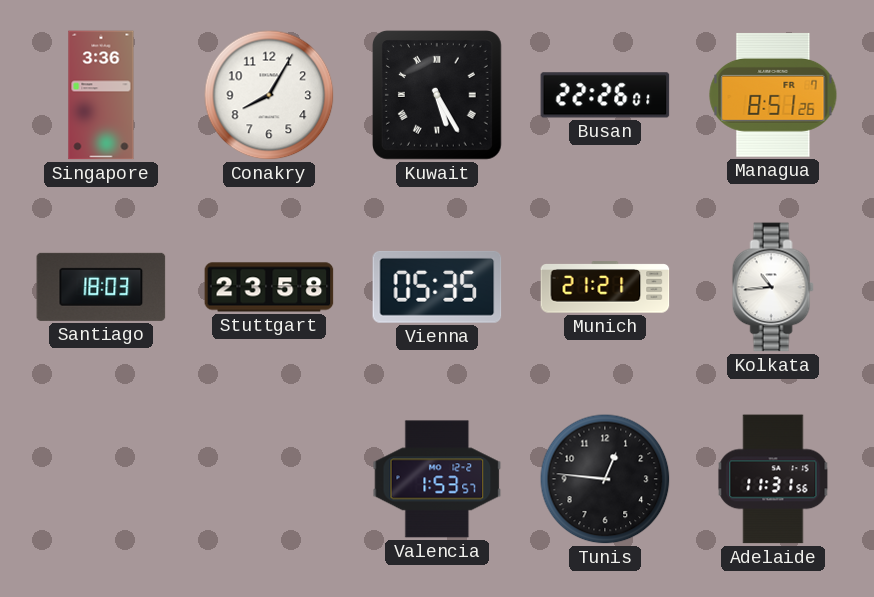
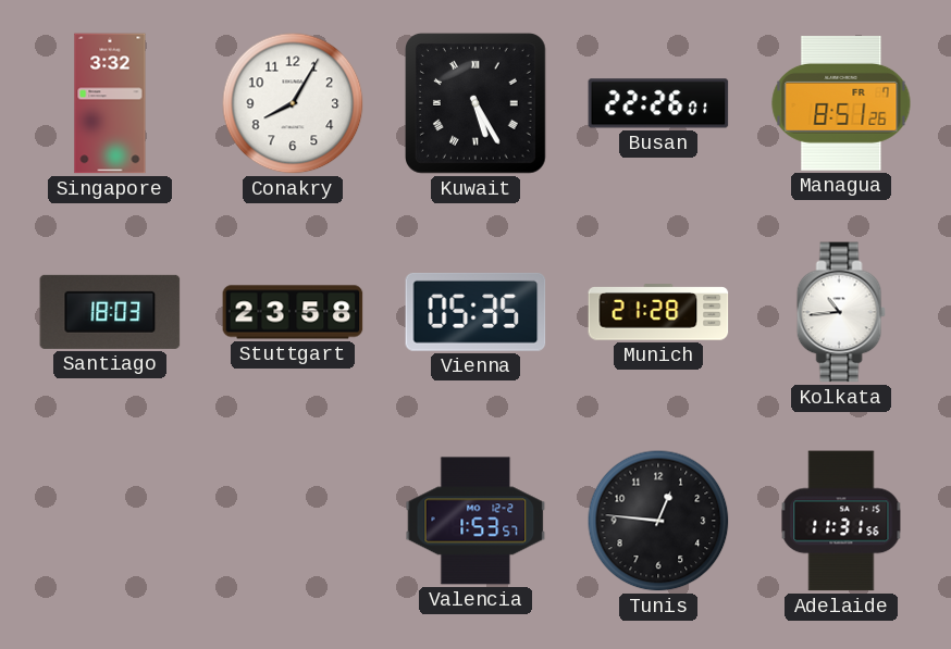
Singapore: 3:36 -> 3:32
Munich: 21:21 -> 21:28
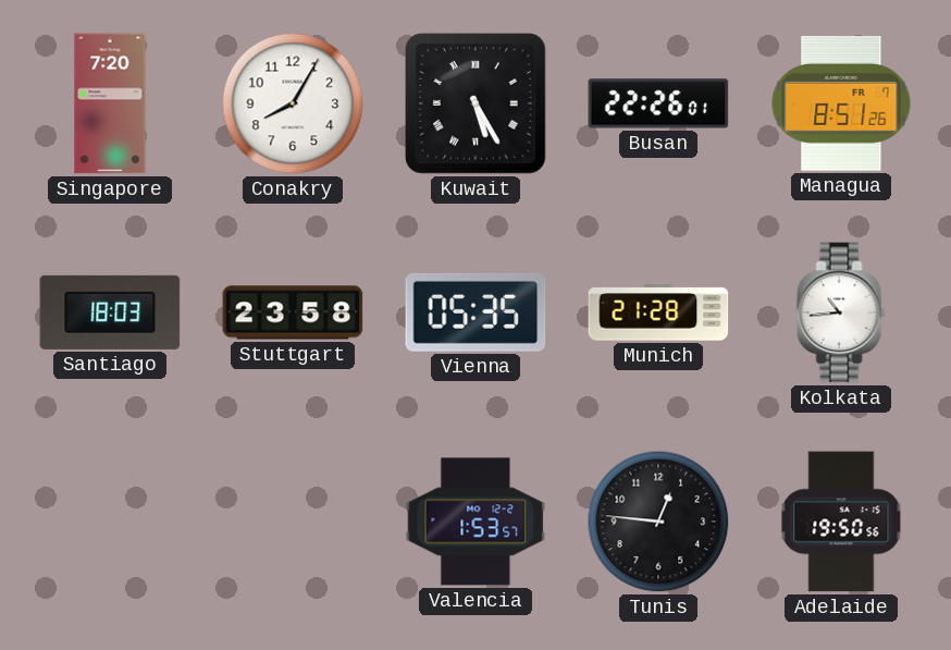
Singapore: 3:32 -> 7:20
Adelaide: 11:31 -> 19:50
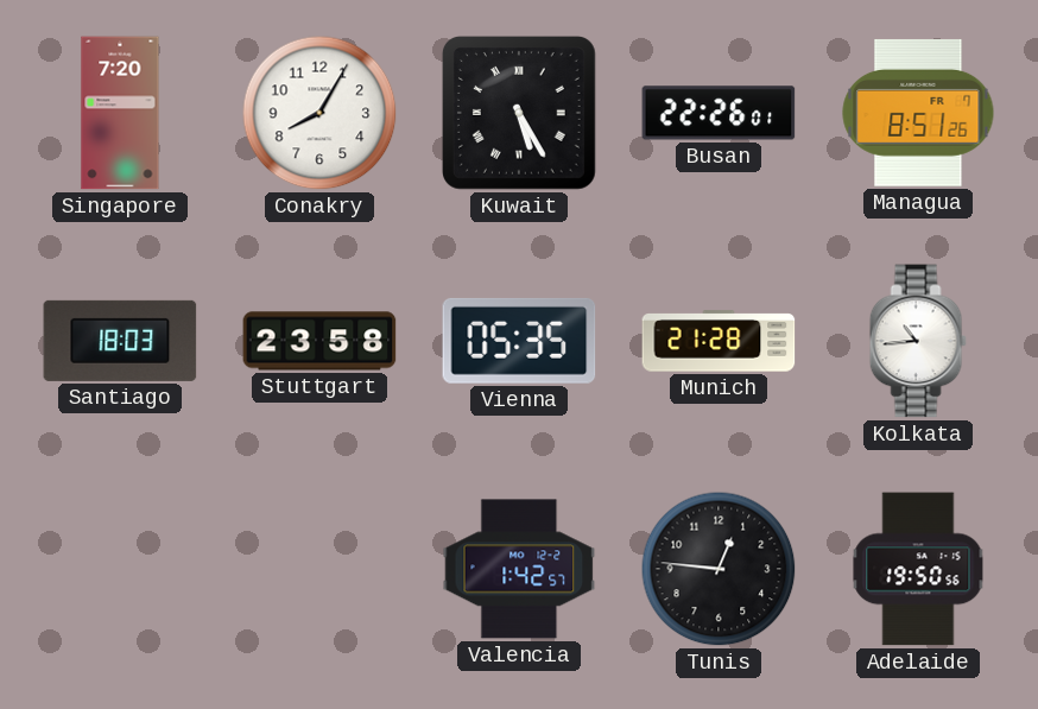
Valencia: 1:53 -> 1:42
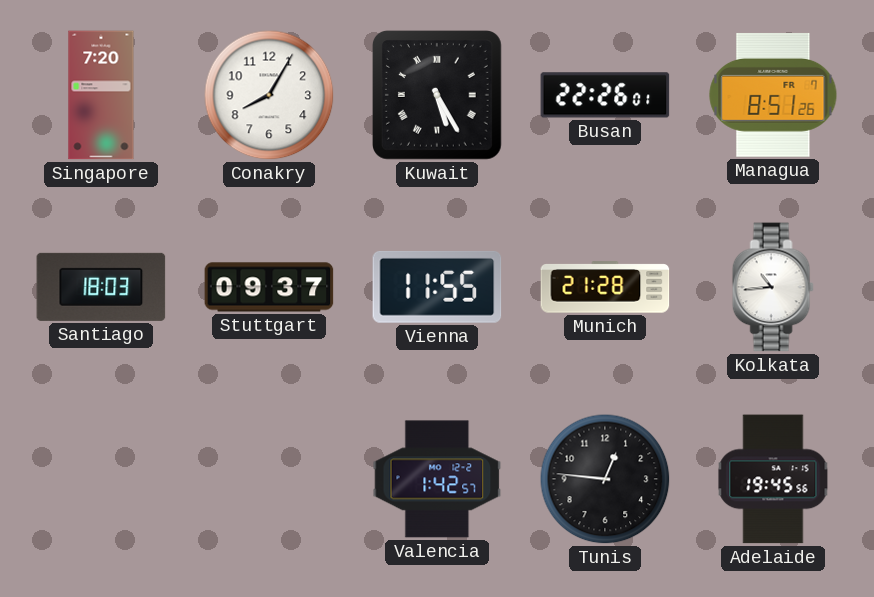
Stuttgart: 23:58 -> 09:37
Vienna: 05:35 -> 11:55
Adelaide: 19:50 -> 19:45
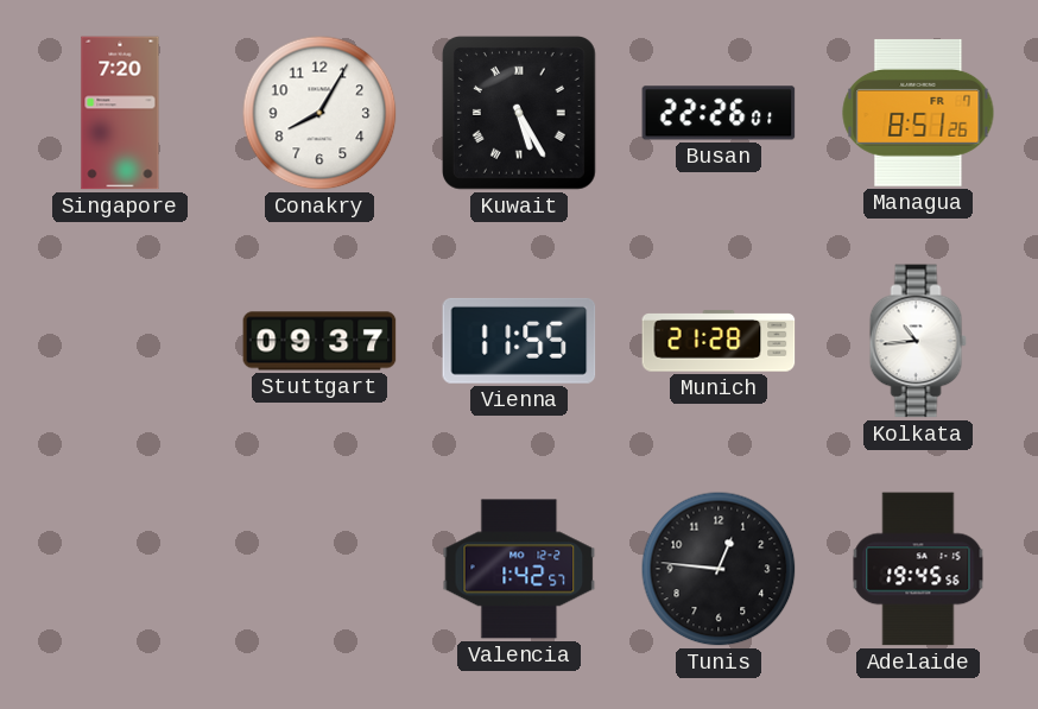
Santiago: 18:03 -> none
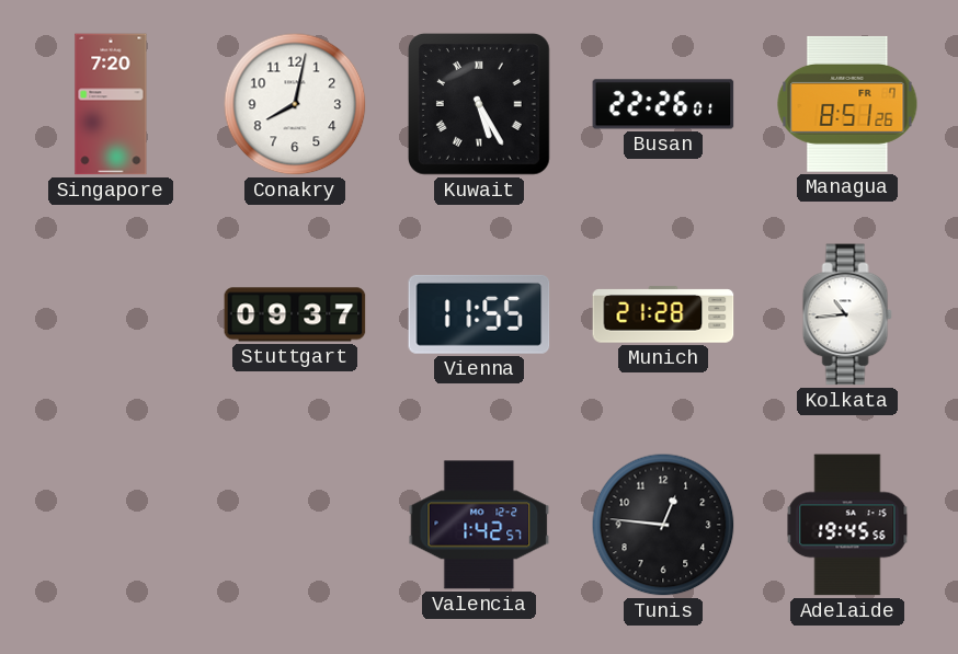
Conakry: 8:05 -> 8:02
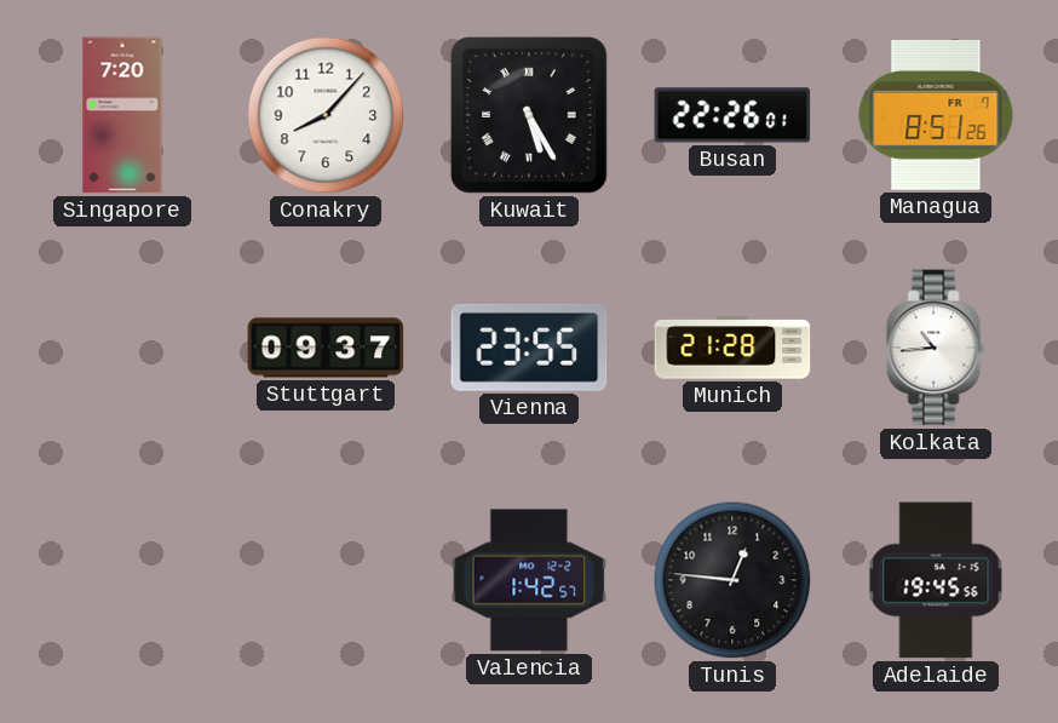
Conakry: 8:02 -> 8:07
Vienna: 11:55 -> 23:55
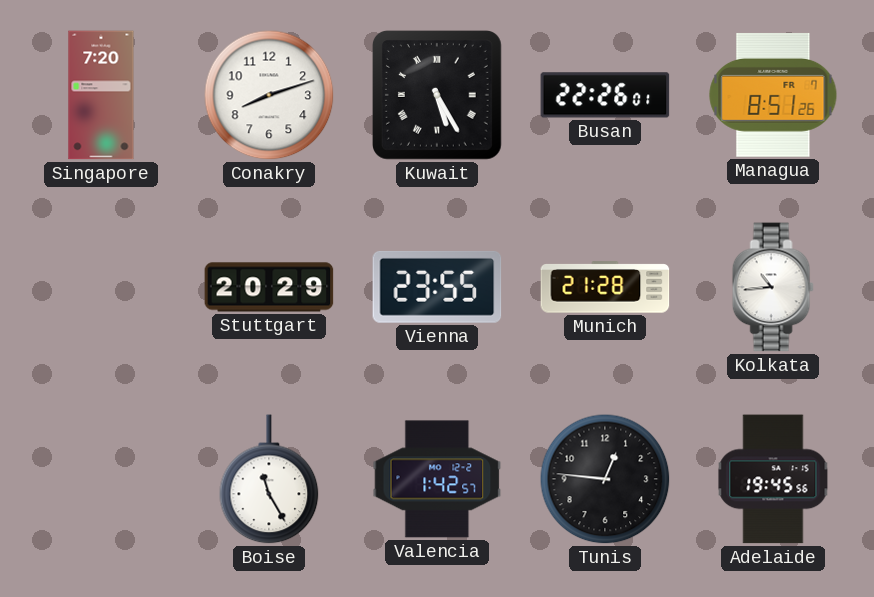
Conakry: 8:07 -> 8:12
Stuttgart: 09:37 -> 20:29
Boise: none -> 11:25
